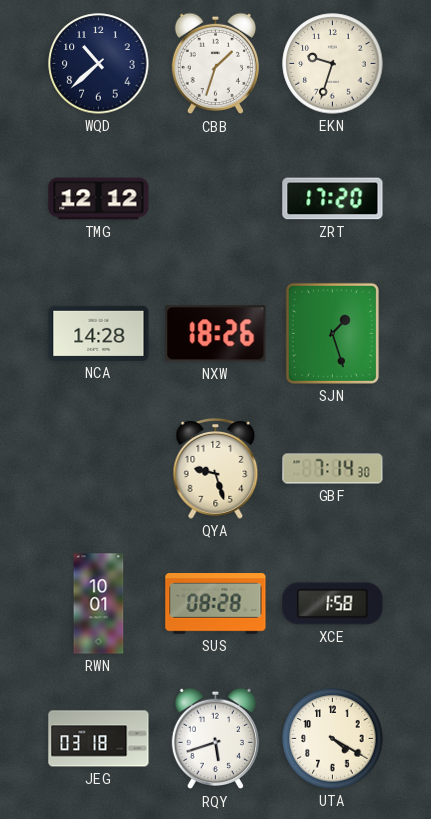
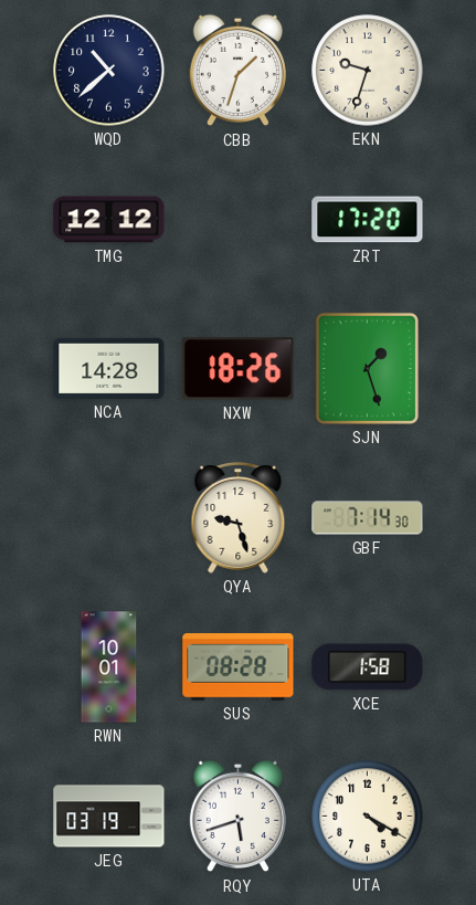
JEG: 03:18 -> 03:19
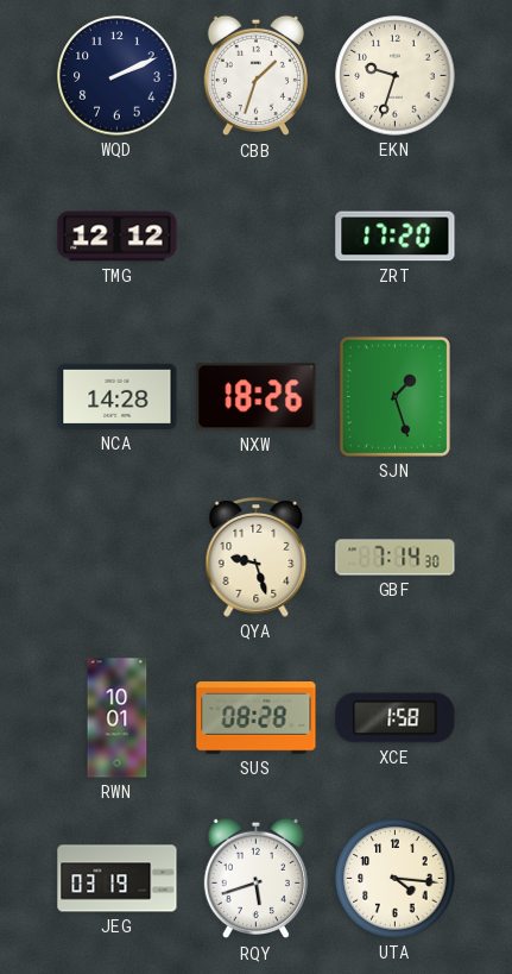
WQD: 10:38 -> 2:11
UTA: 4:20 -> 4:16
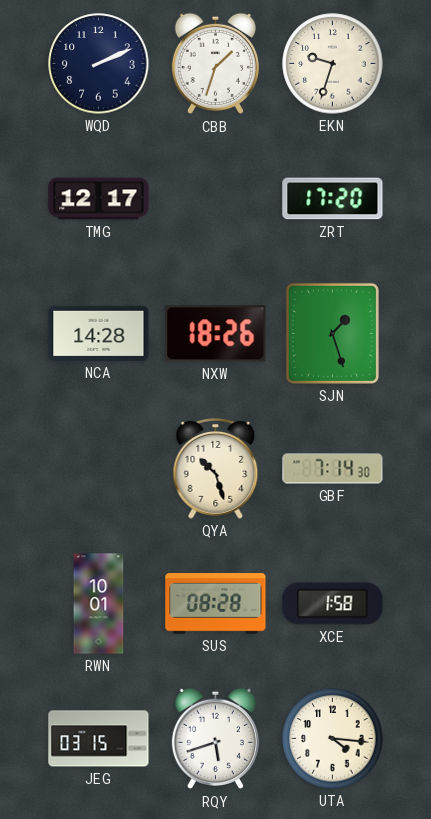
TMG: 12:12 -> 12:17
QYA: 9:27 -> 10:27
JEG: 03:19 -> 03:15
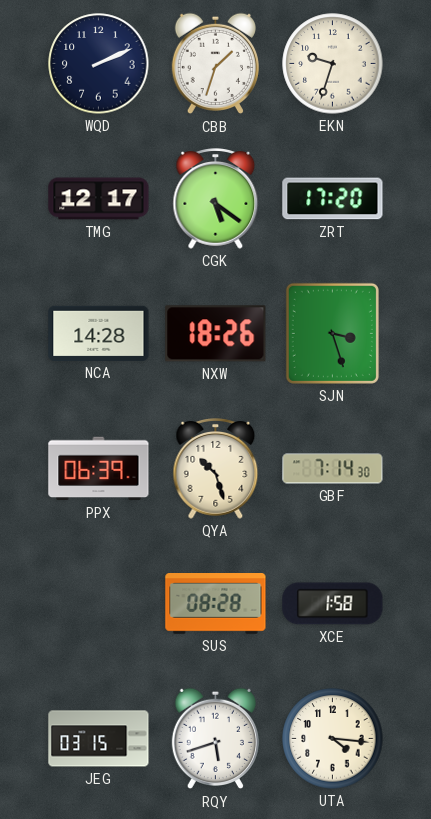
CGK: none -> 5:21
SJN: 1:27 -> 3:27
PPX: none -> 06:39
RWN: 10:01 -> none
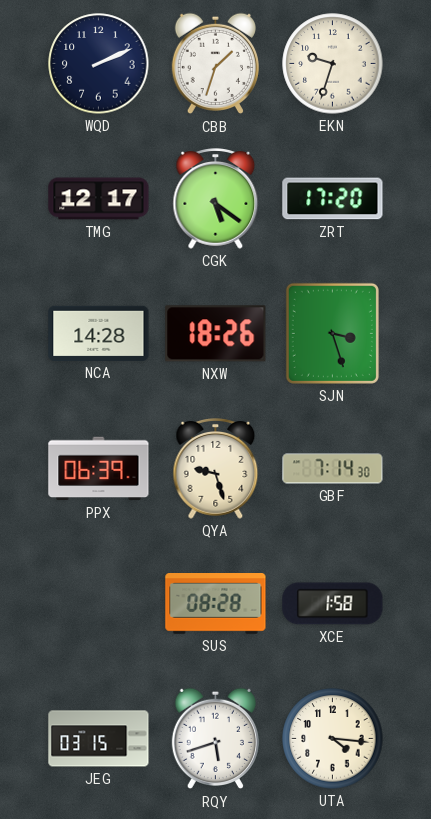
QYA: 10:27 -> 9:27
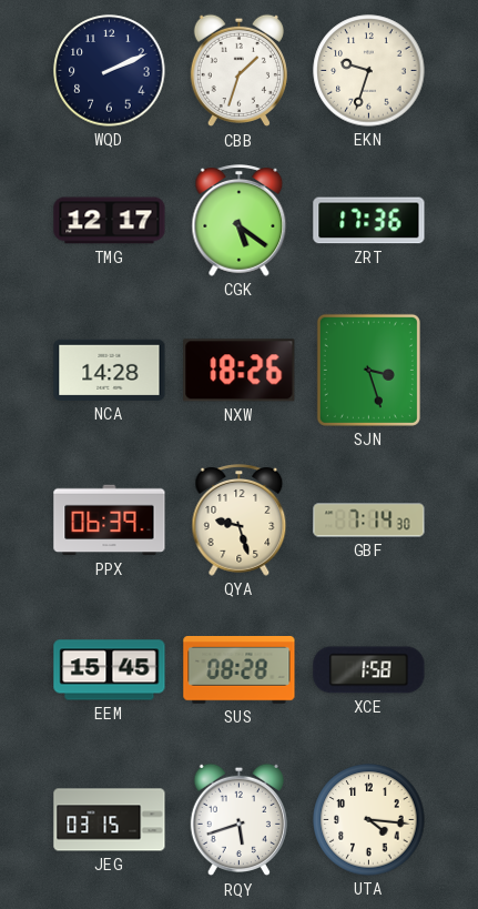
ZRT: 17:20 -> 17:36
EEM: none -> 15:45
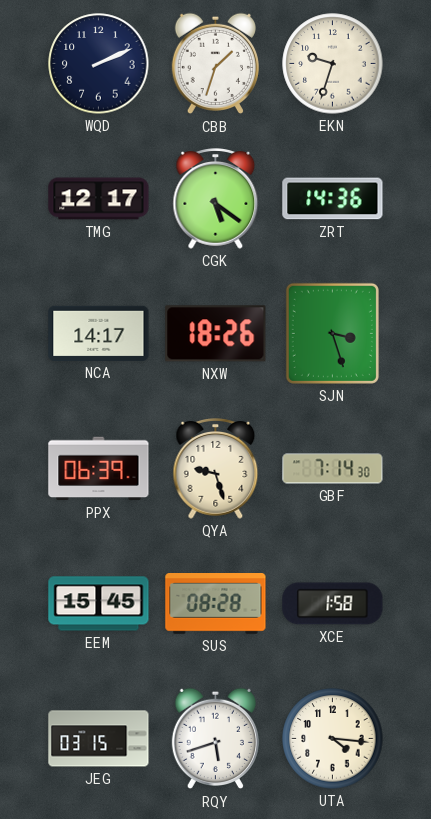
ZRT: 17:36 -> 14:36
NCA: 14:28 -> 14:17
